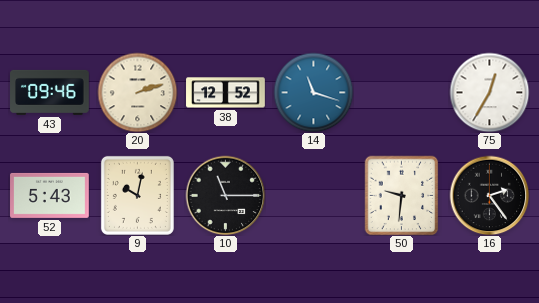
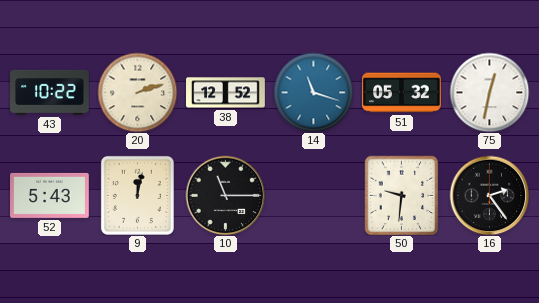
43: 09:46 -> 10:22
51: none -> 05:32
75: 12:35 -> 12:32
9: 10:02 -> 12:02
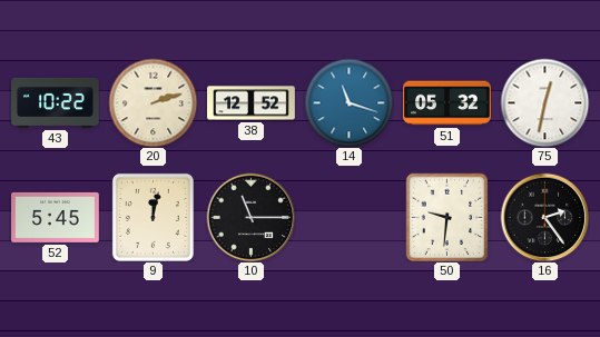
52: 5:43 -> 5:45
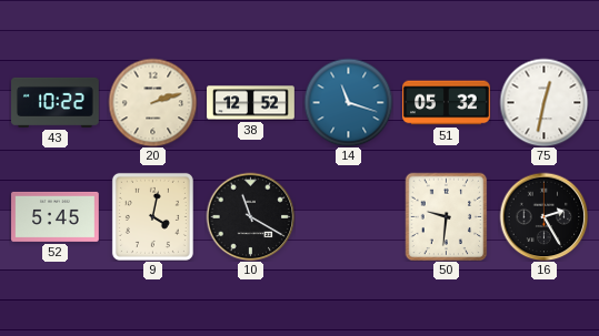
9: 12:02 -> 4:02
10: 11:15 -> 11:20
16: 2:24 -> 2:25
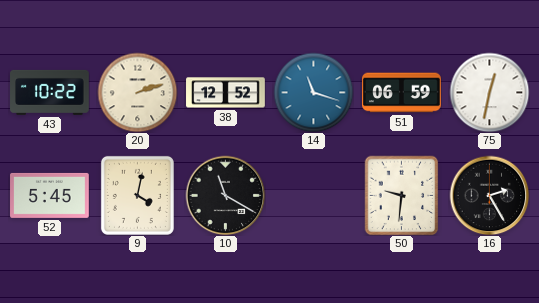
51: 05:32 -> 06:59
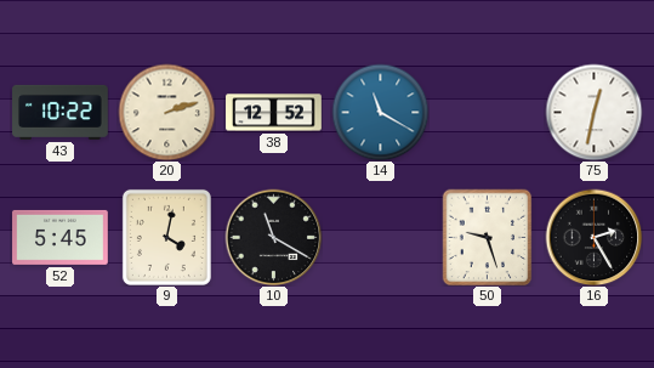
14: 11:18 -> 11:20
51: 06:59 -> none
50: 9:31 -> 9:27
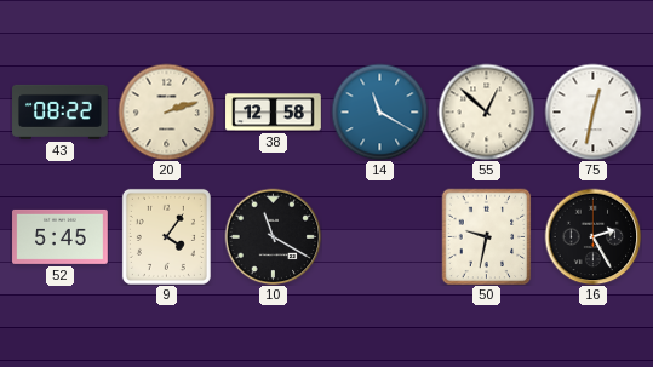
43: 10:22 -> 08:22
38: 12:52 -> 12:58
55: none -> 12:52
9: 4:02 -> 4:06
50: 9:27 -> 9:32
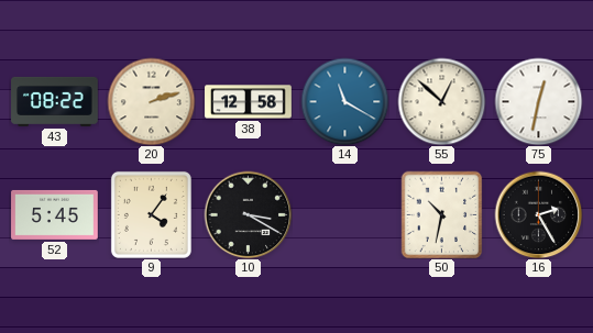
10: 11:20 -> 3:20
50: 9:32 -> 10:32
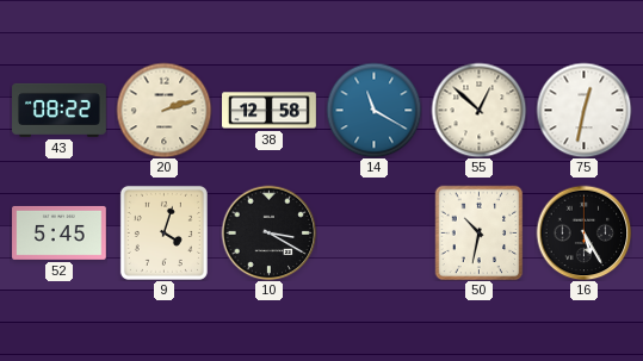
9: 4:06 -> 4:03
16: 2:25 -> 5:25
